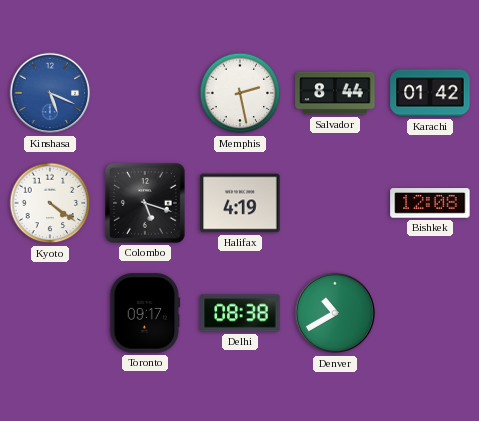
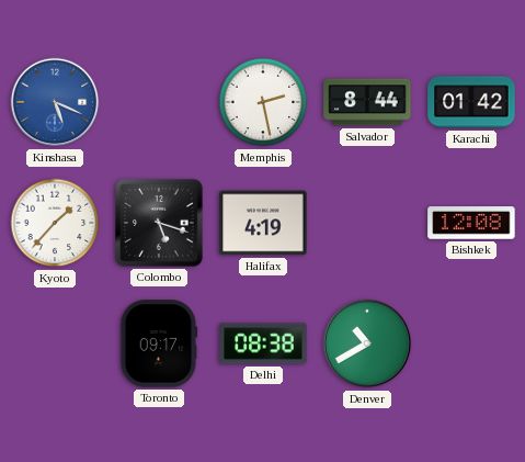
Kyoto: 4:21 -> 1:37
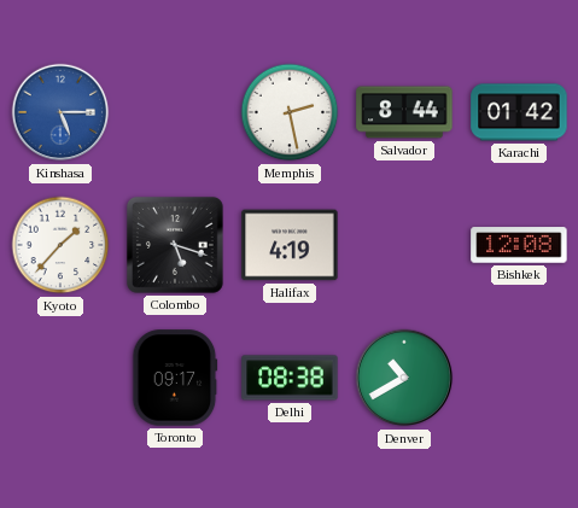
Kinshasa: 5:19 -> 5:15
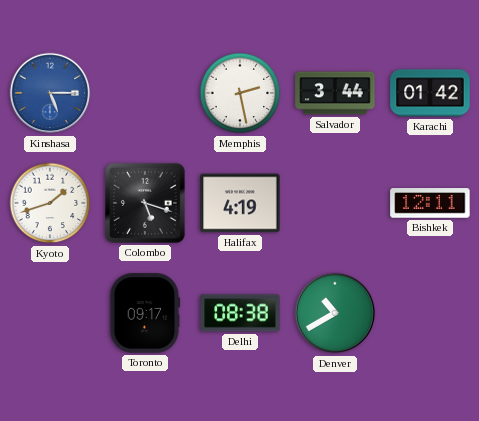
Salvador: 8:44 -> 3:44
Kyoto: 1:37 -> 1:42
Bishkek: 12:08 -> 12:11
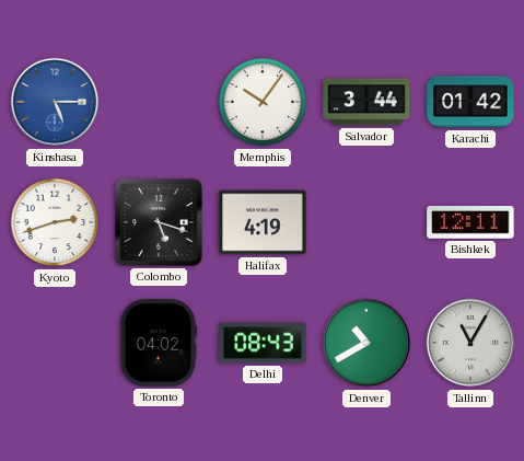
Memphis: 2:28 -> 10:06
Kyoto: 1:42 -> 2:42
Toronto: 09:17 -> 04:02
Delhi: 08:38 -> 08:43
Tallinn: none -> 11:05
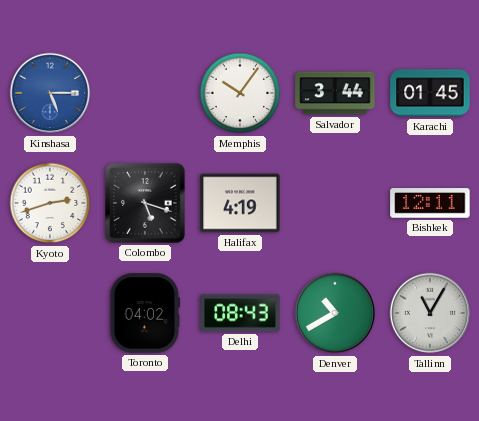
Karachi: 01:42 -> 01:45
